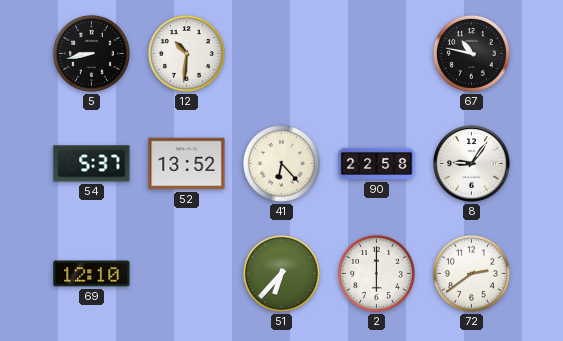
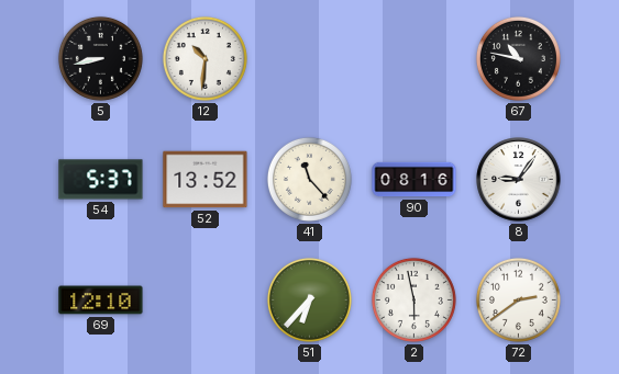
41: 6:23 -> 11:23
90: 22:58 -> 08:16
2: 6:00 -> 5:58
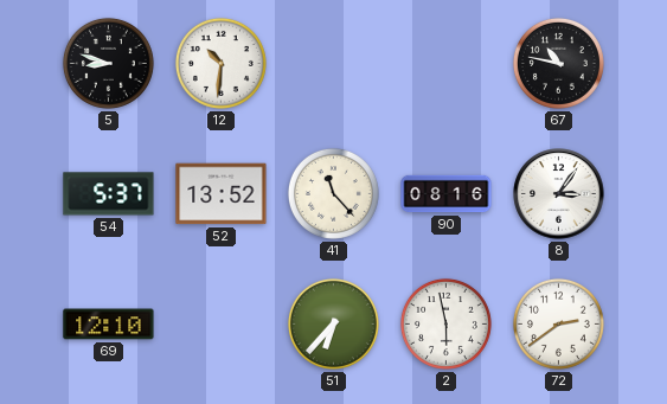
5: 8:43 -> 8:48
8: 9:06 -> 3:06
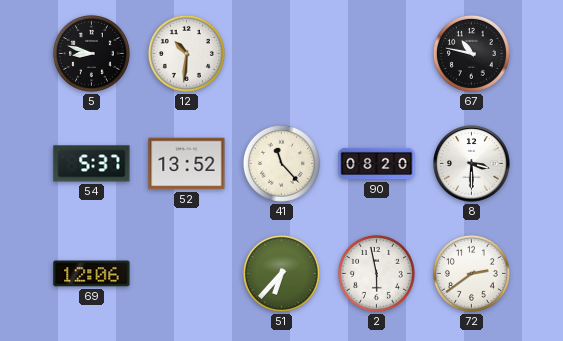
90: 08:16 -> 08:20
8: 3:06 -> 3:30
69: 12:10 -> 12:06
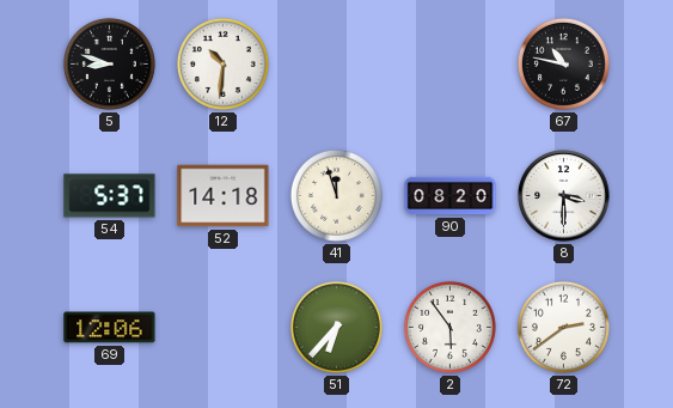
52: 13:52 -> 14:18
41: 11:23 -> 11:57
2: 5:58 -> 5:54
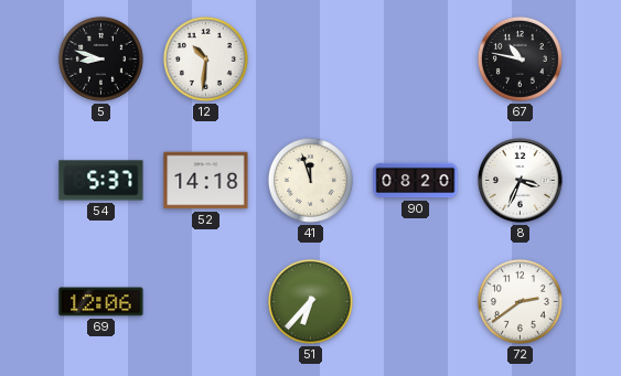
8: 3:30 -> 3:34
2: 5:54 -> none
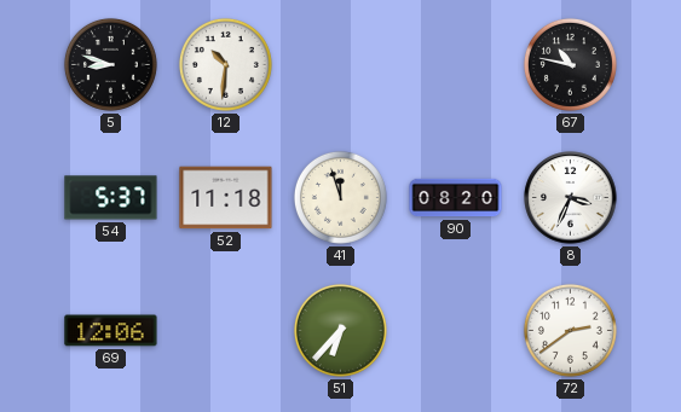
52: 14:18 -> 11:18
